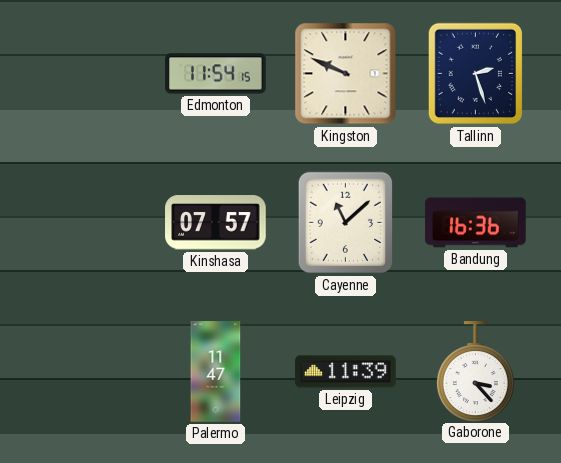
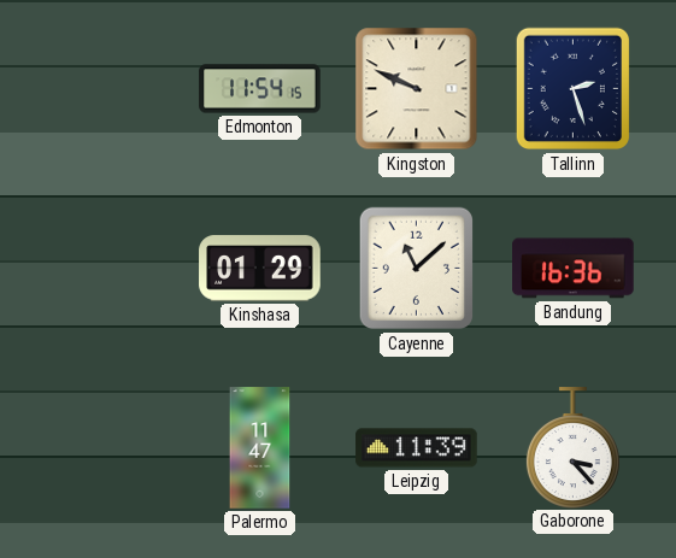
Kinshasa: 07:57 -> 01:29
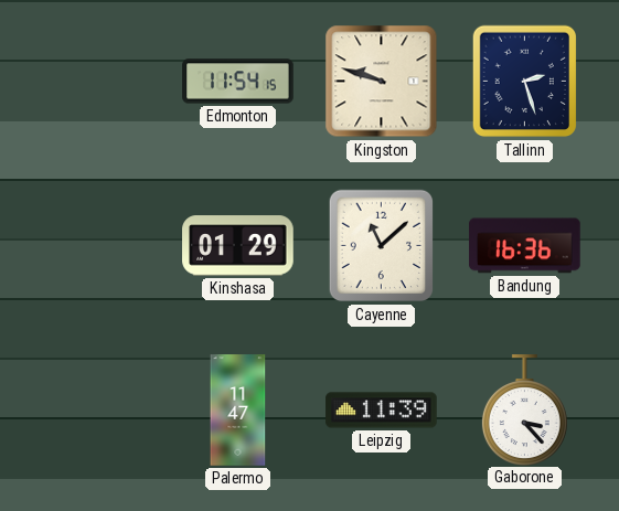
Kingston: 9:49 -> 9:48
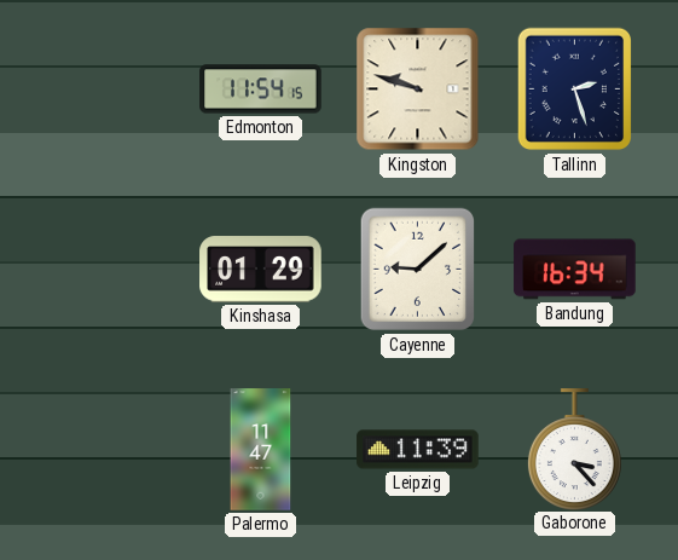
Cayenne: 11:08 -> 9:08
Bandung: 16:36 -> 16:34
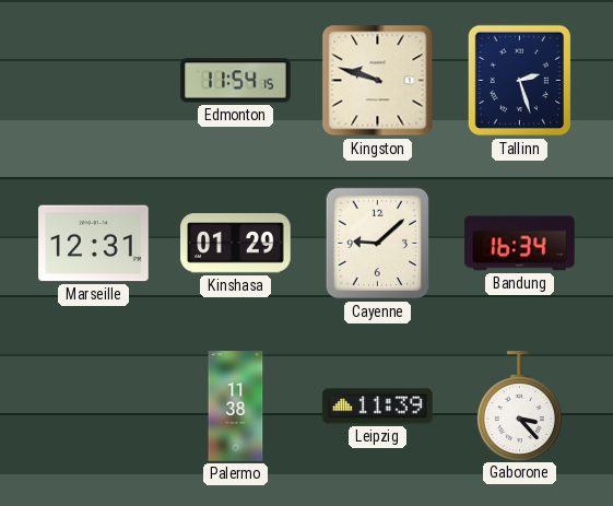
Marseille: none -> 12:31
Palermo: 11:47 -> 11:38
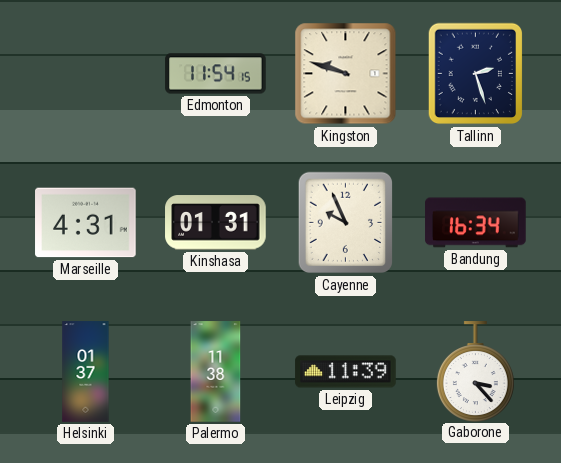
Marseille: 12:31 -> 4:31
Kinshasa: 01:29 -> 01:31
Cayenne: 9:08 -> 9:56
Helsinki: none -> 01:37
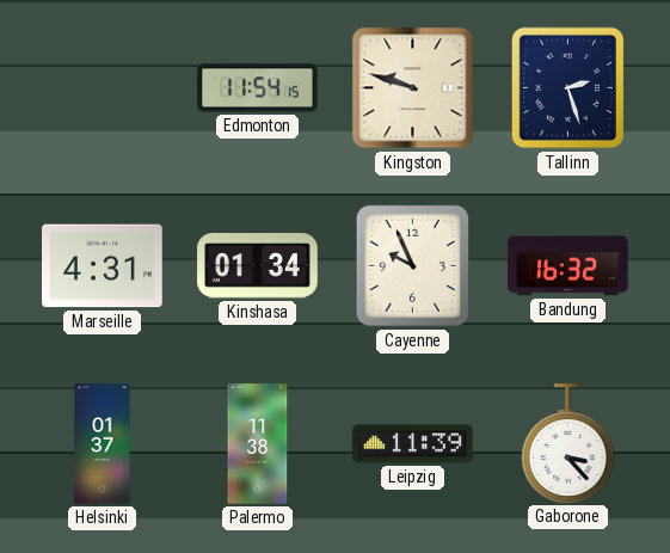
Kinshasa: 01:31 -> 01:34
Bandung: 16:34 -> 16:32
